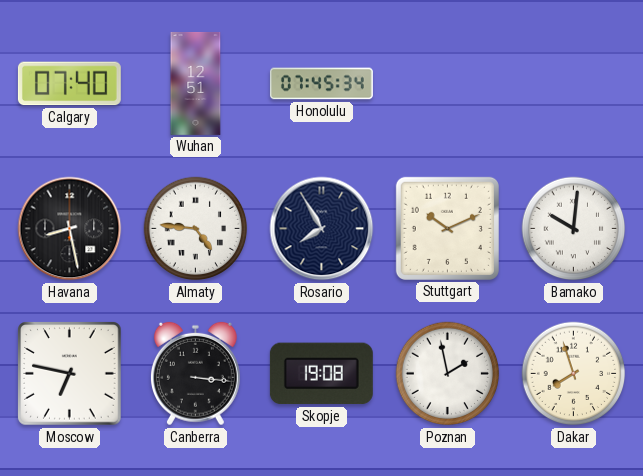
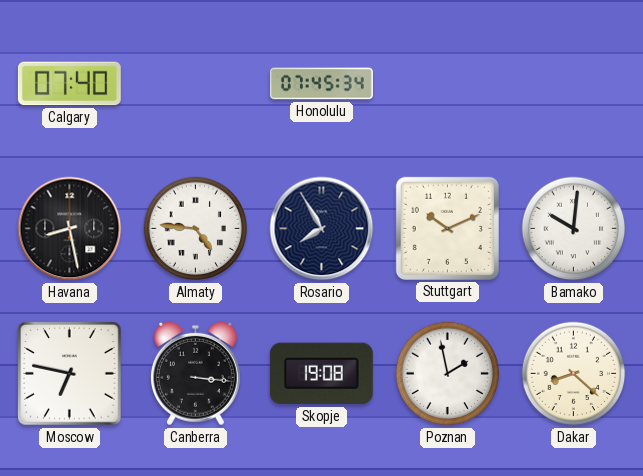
Wuhan: 12:51 -> none
Dakar: 7:57 -> 8:22
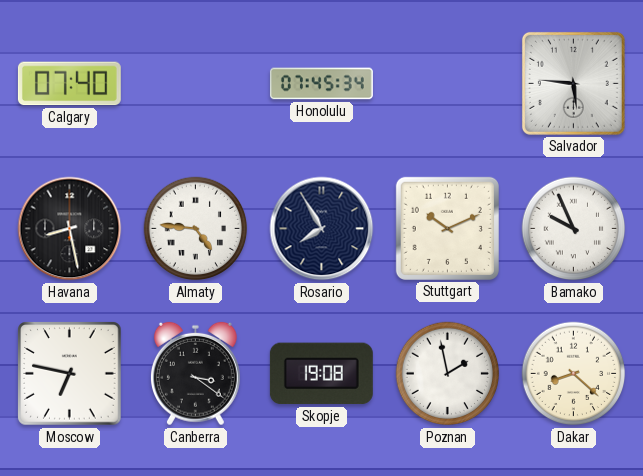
Salvador: none -> 5:46
Bamako: 10:01 -> 9:56
Canberra: 3:16 -> 3:21
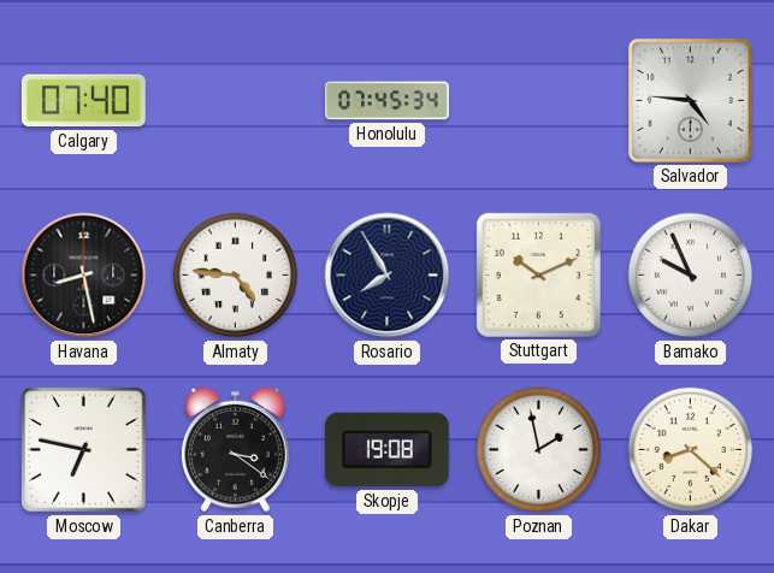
Salvador: 5:46 -> 4:46
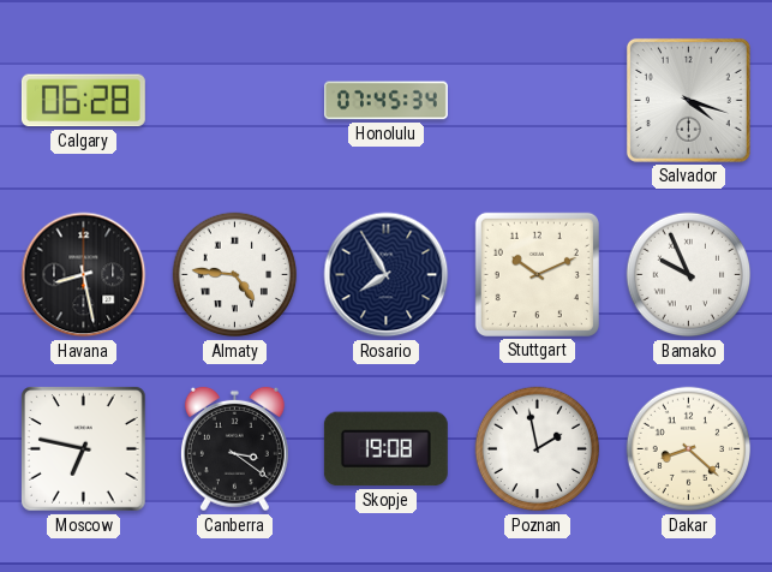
Calgary: 07:40 -> 06:28
Salvador: 4:46 -> 4:18
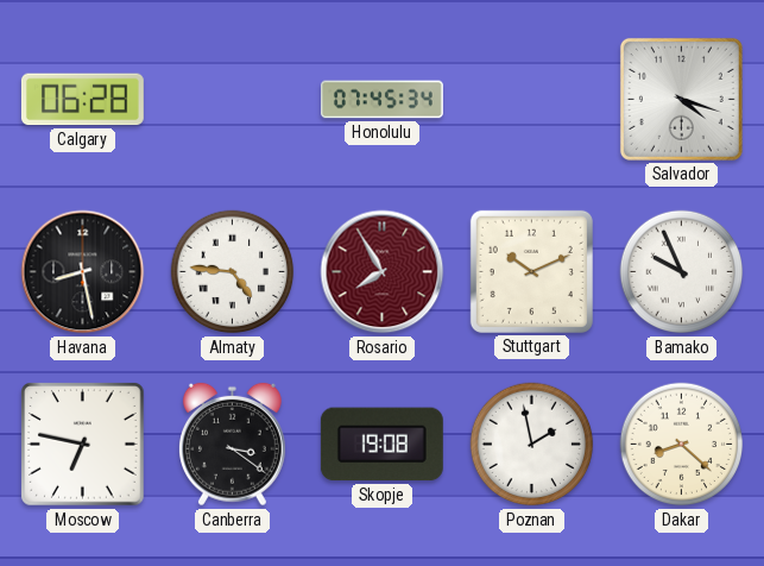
Rosario dial: navy -> burgundy
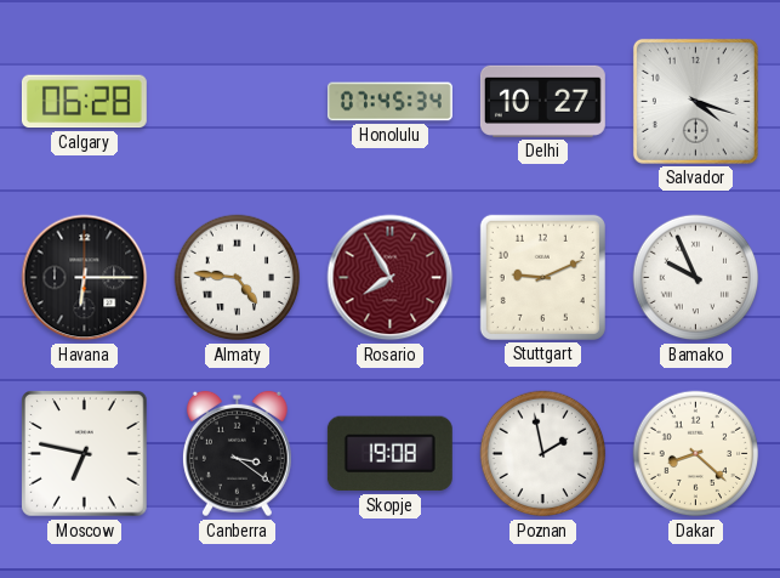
Delhi: none -> 10:27
Havana: 8:28 -> 6:15
Stuttgart: 10:11 -> 9:11
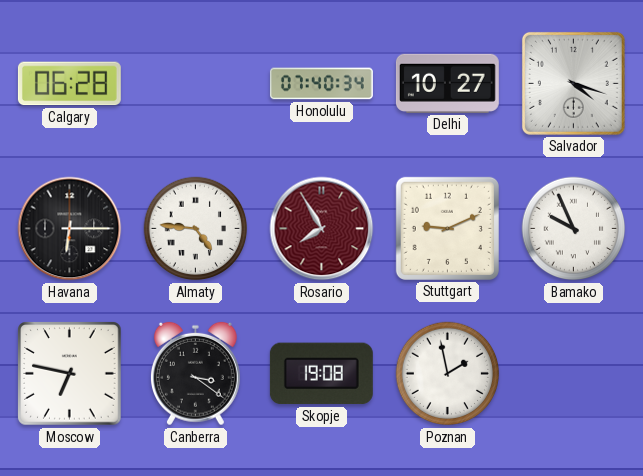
Honolulu: 07:45 -> 07:40
Dakar: 8:22 -> none
